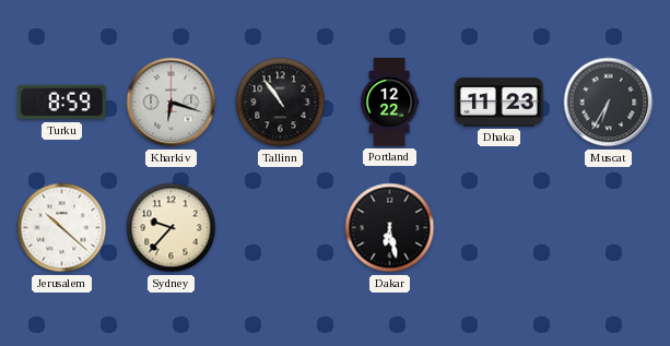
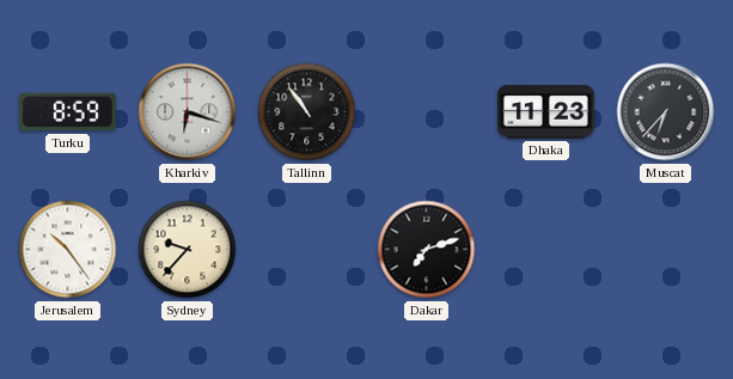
Portland: 12:22 -> none
Muscat: 6:35 -> 6:37
Jerusalem: 10:22 -> 10:24
Dakar: 6:28 -> 7:12
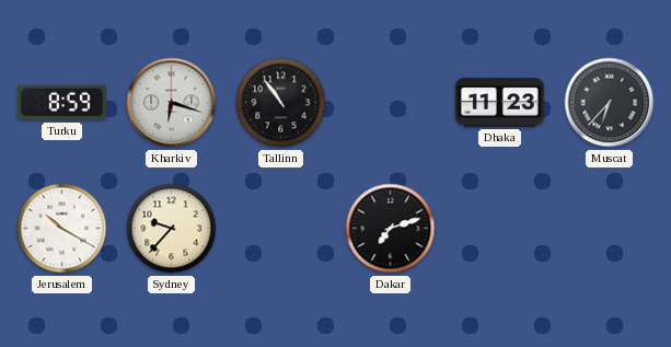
Jerusalem: 10:24 -> 10:20
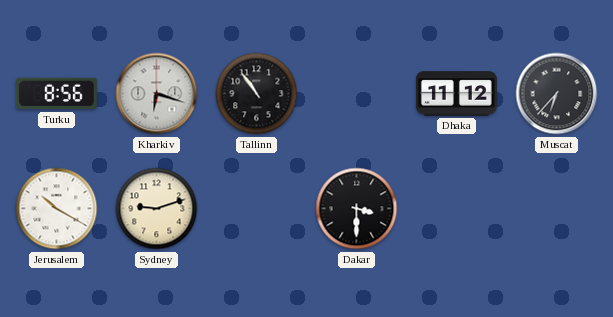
Turku: 8:59 -> 8:56
Dhaka: 11:23 -> 11:12
Sydney: 9:37 -> 9:12
Dakar: 7:12 -> 3:30
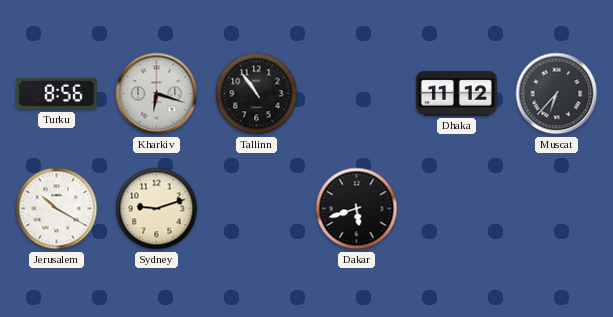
Dakar: 3:30 -> 5:42
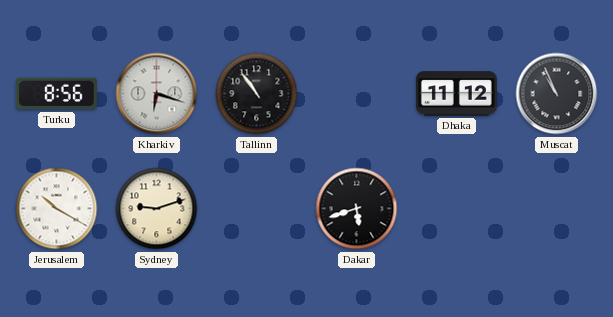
Muscat: 6:37 -> 10:56
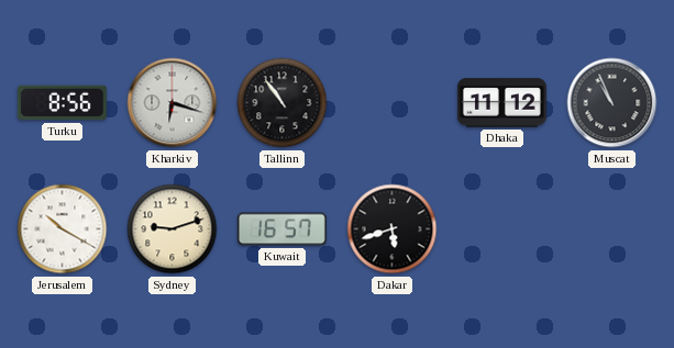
Kuwait: none -> 16:57
